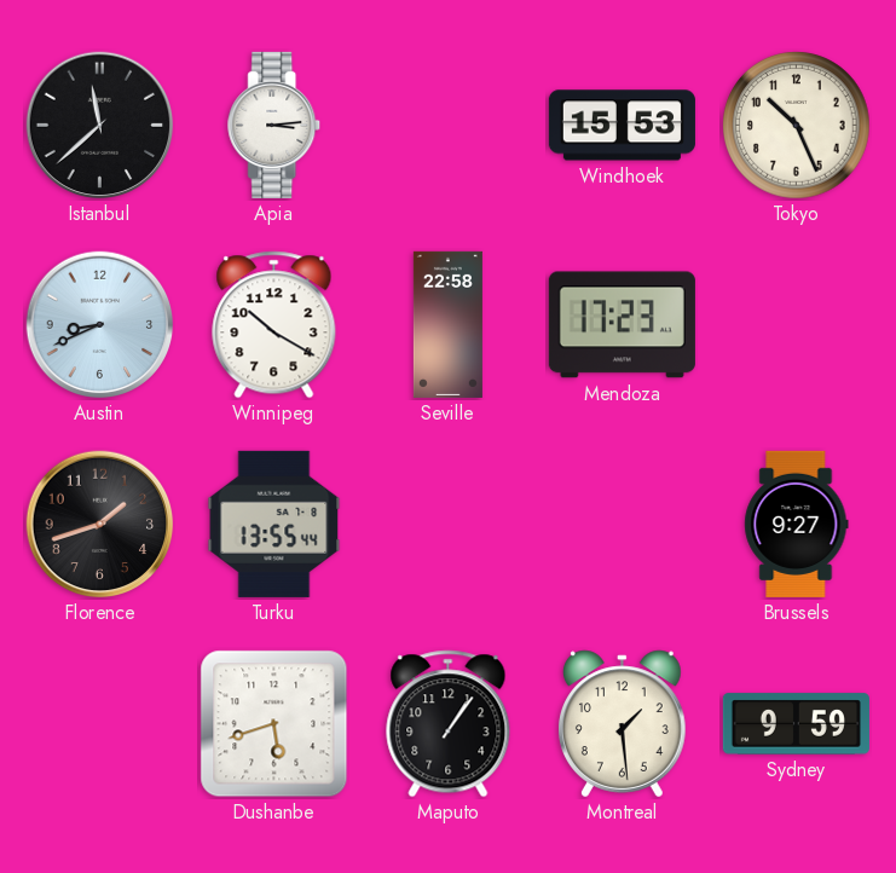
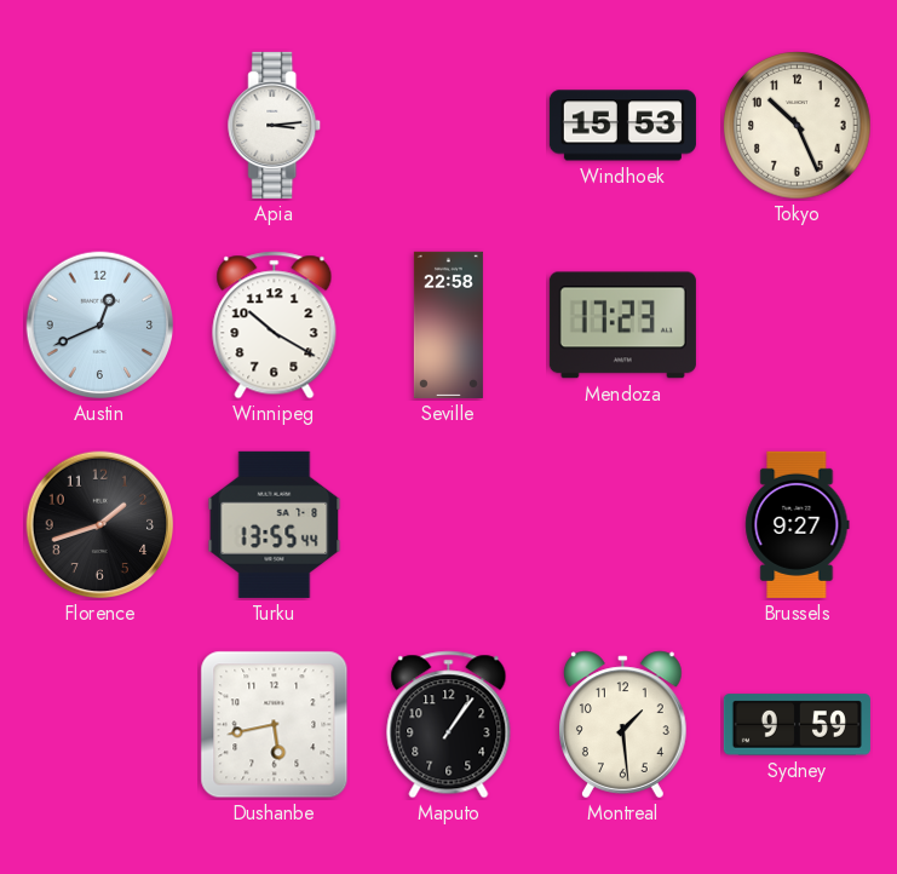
Istanbul: 11:38 -> none
Austin: 8:41 -> 12:41
Dushanbe: 5:42 -> 5:43
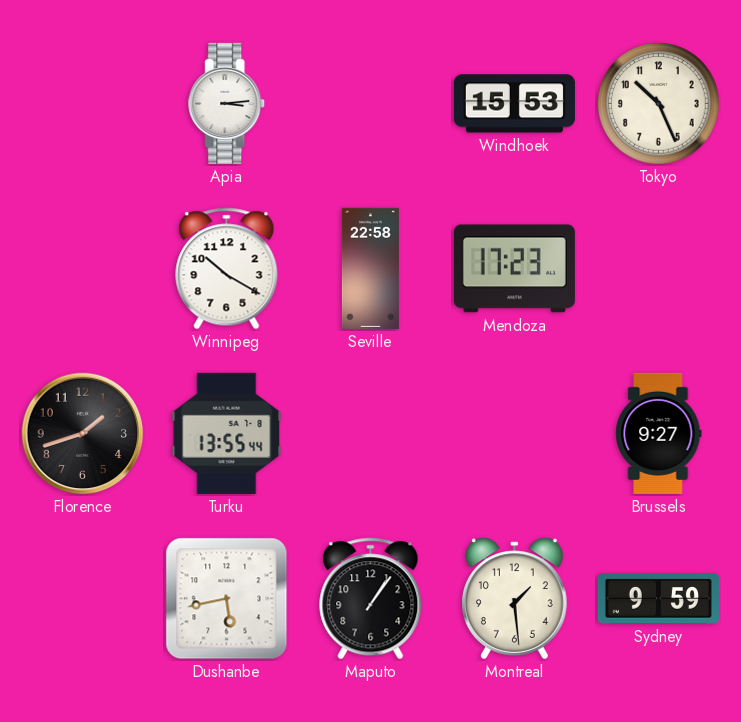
Austin: 12:41 -> none
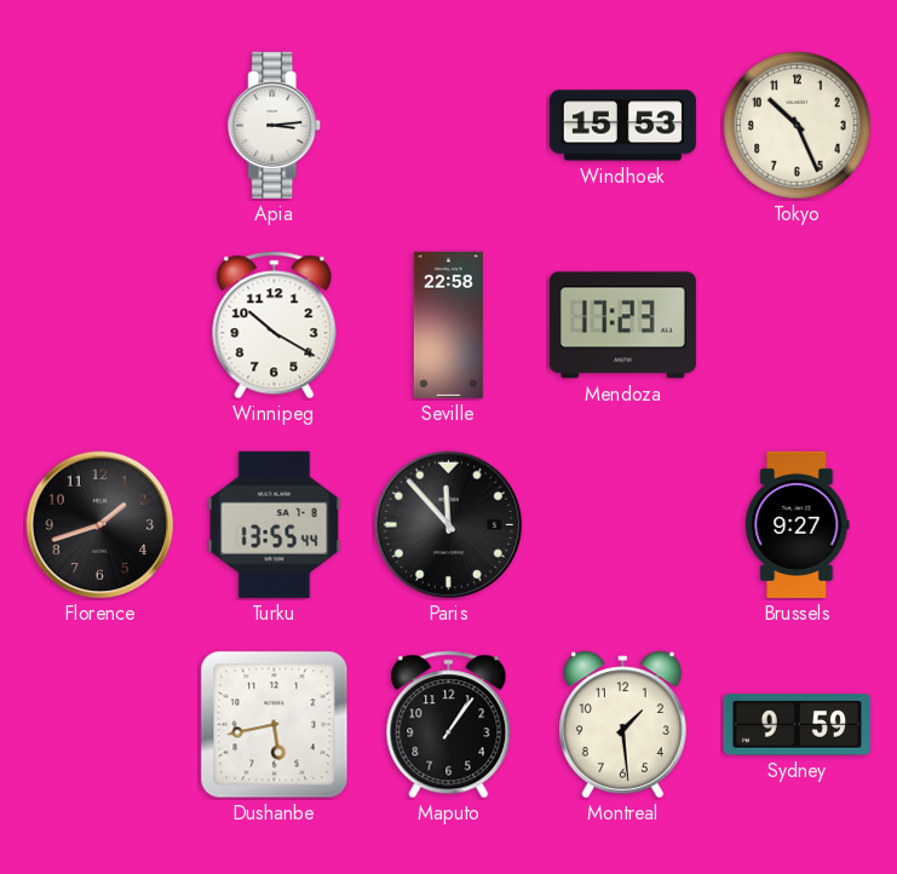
Paris: none -> 11:53
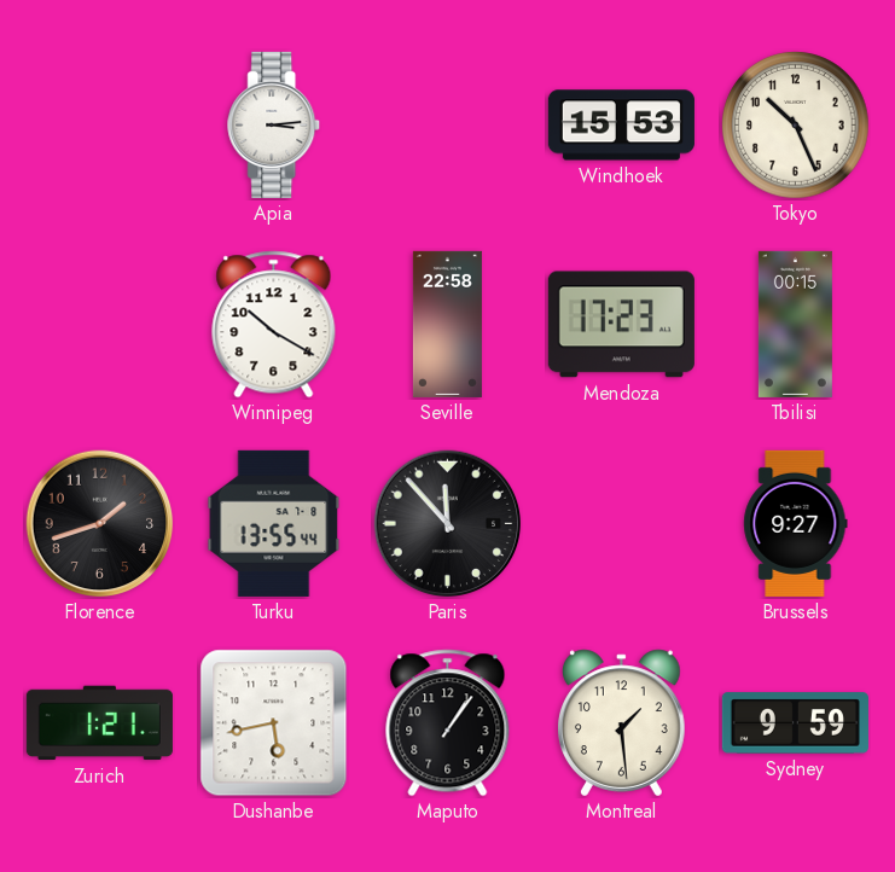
Tbilisi: none -> 00:15
Zurich: none -> 1:21
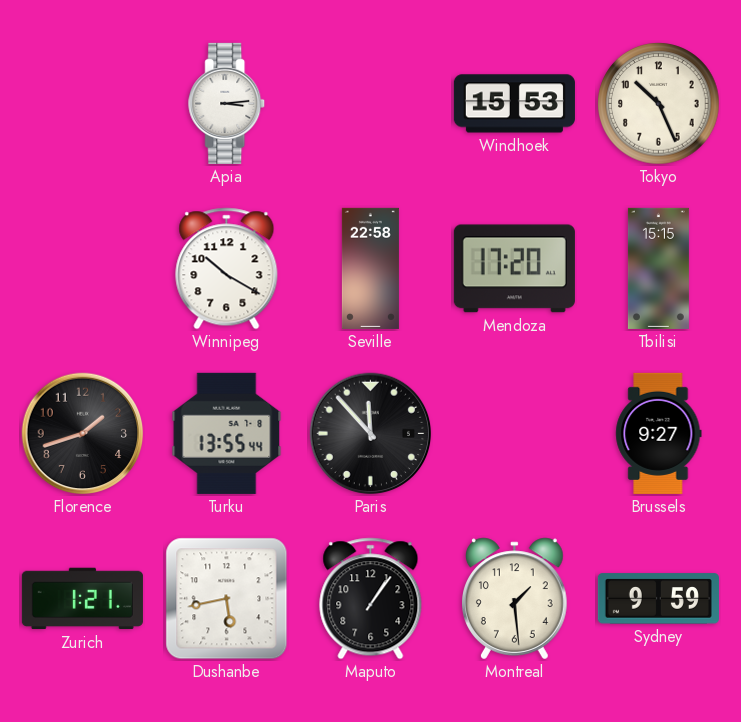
Mendoza: 17:23 -> 17:20
Tbilisi: 00:15 -> 15:15
